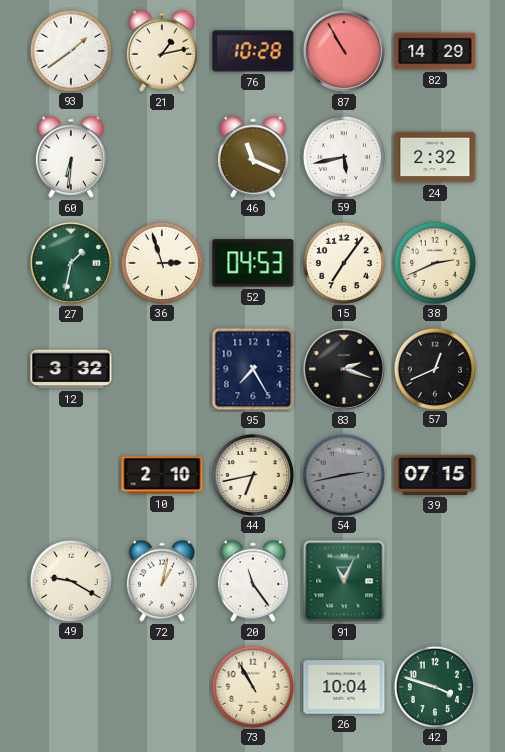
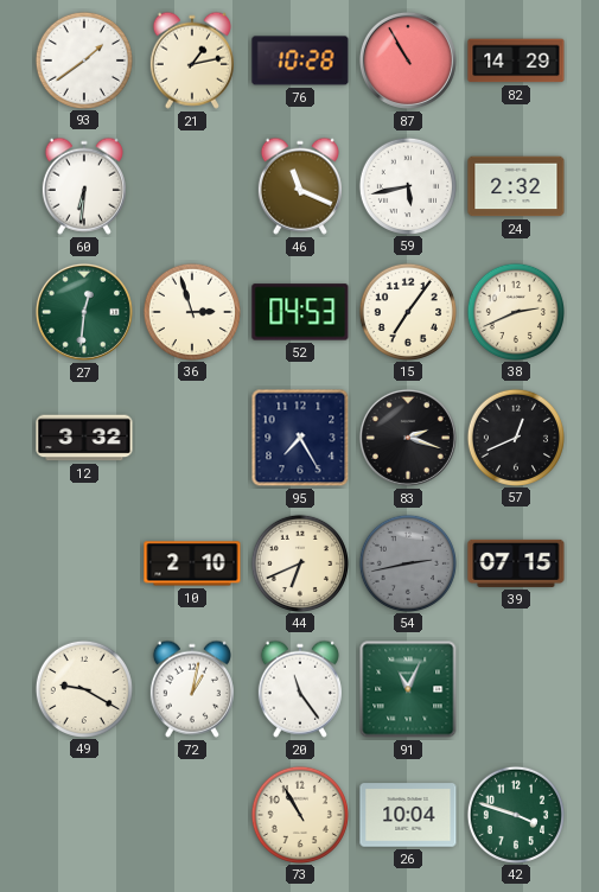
27: 1:32 -> 12:31
44: 6:43 -> 6:41
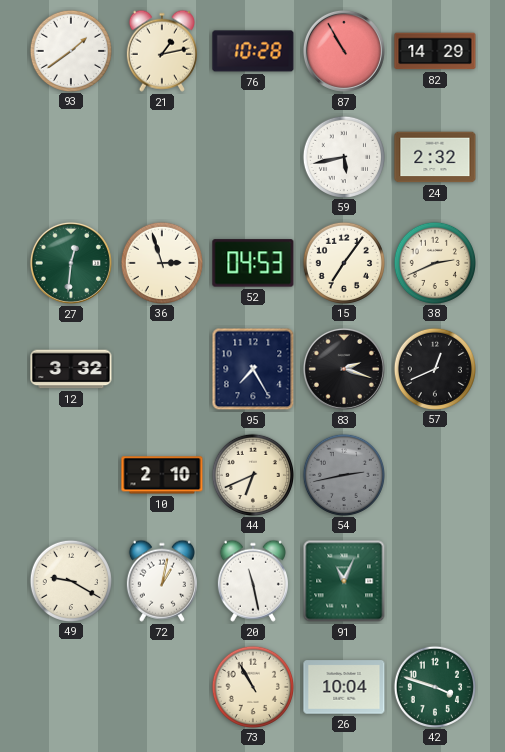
60: 6:31 -> none
46: 11:19 -> none
39: 07:15 -> none
20: 11:24 -> 11:28
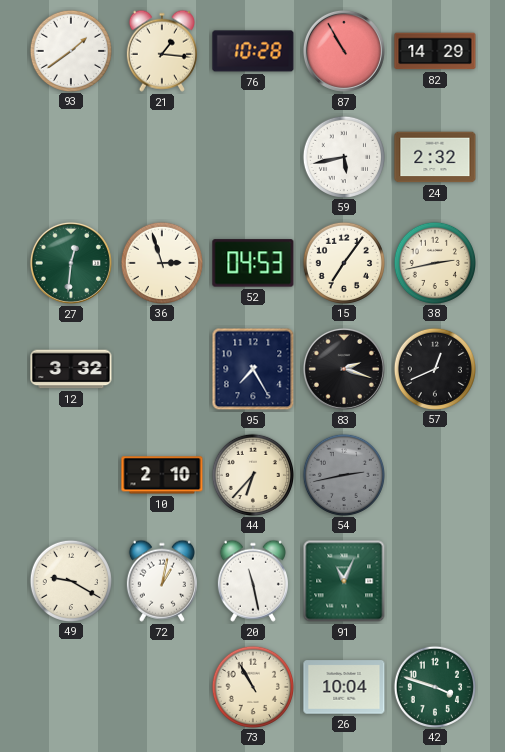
21: 1:13 -> 1:16
38: 2:41 -> 2:43
44: 6:41 -> 6:37
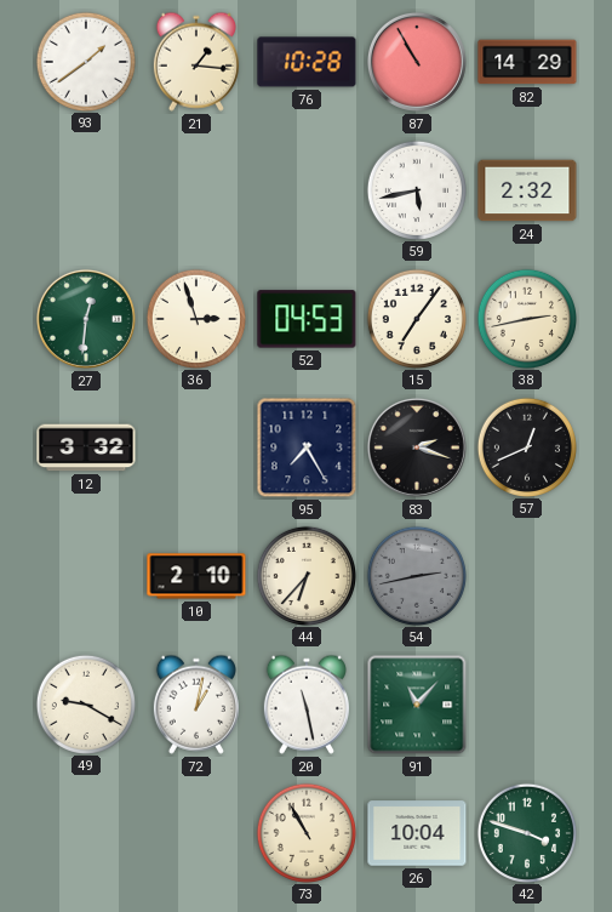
91: 11:04 -> 11:07
